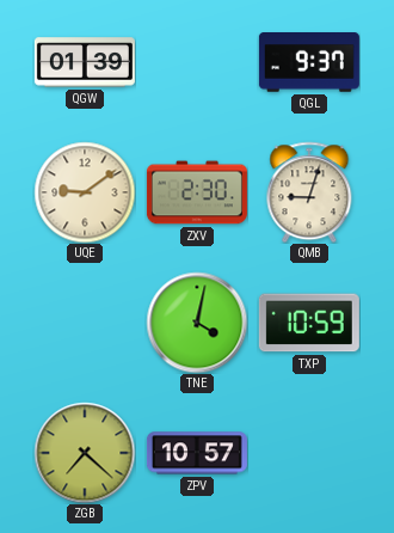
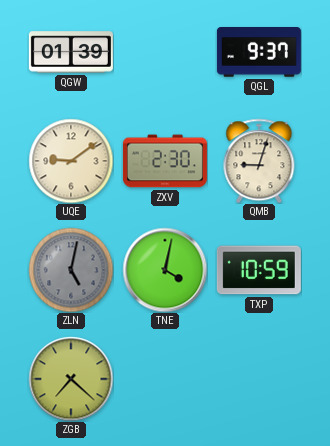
ZLN: none -> 5:02
ZPV: 10:57 -> none
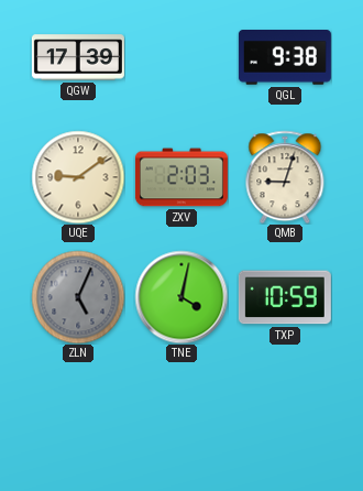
QGW: 01:39 -> 17:39
QGL: 9:37 -> 9:38
ZXV: 2:30 -> 2:03
ZLN: 5:02 -> 5:04
ZGB: 7:22 -> none
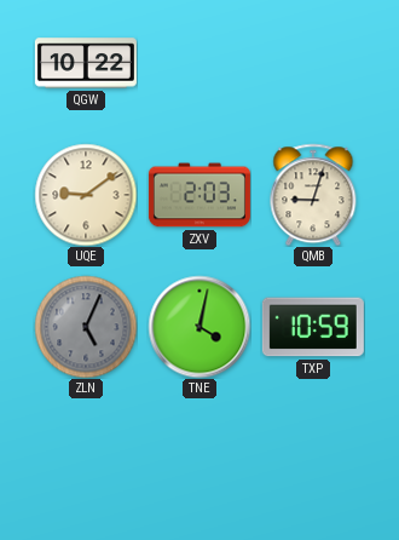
QGW: 17:39 -> 10:22
QGL: 9:38 -> none
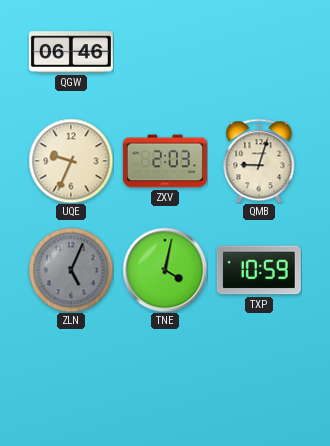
QGW: 10:22 -> 06:46
UQE: 9:09 -> 9:34
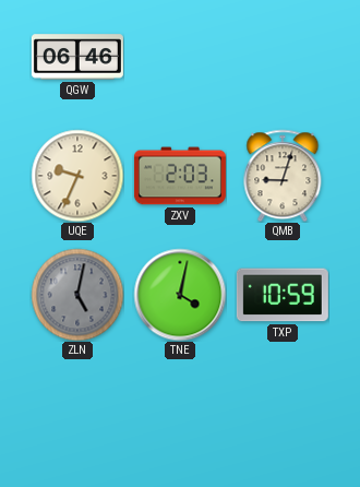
ZLN: 5:04 -> 5:02
